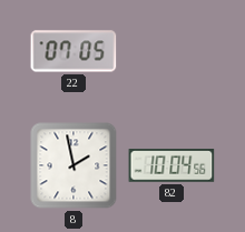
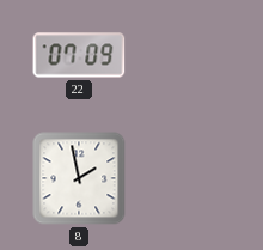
22: 07:05 -> 07:09
82: 10:04 -> none
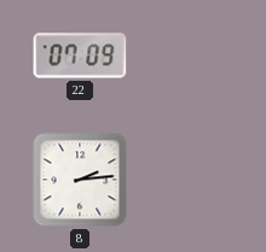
8: 1:58 -> 2:14
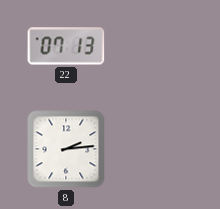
22: 07:09 -> 07:13
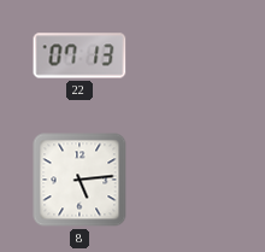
8: 2:14 -> 5:14
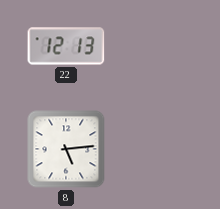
22: 07:13 -> 12:13
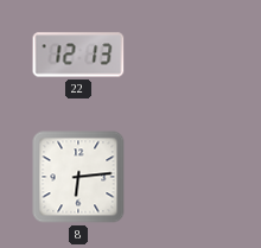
8: 5:14 -> 6:14
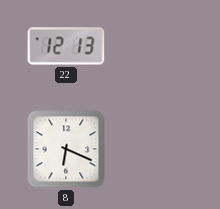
8: 6:14 -> 6:19
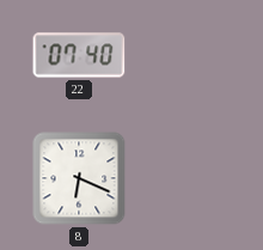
22: 12:13 -> 07:40
